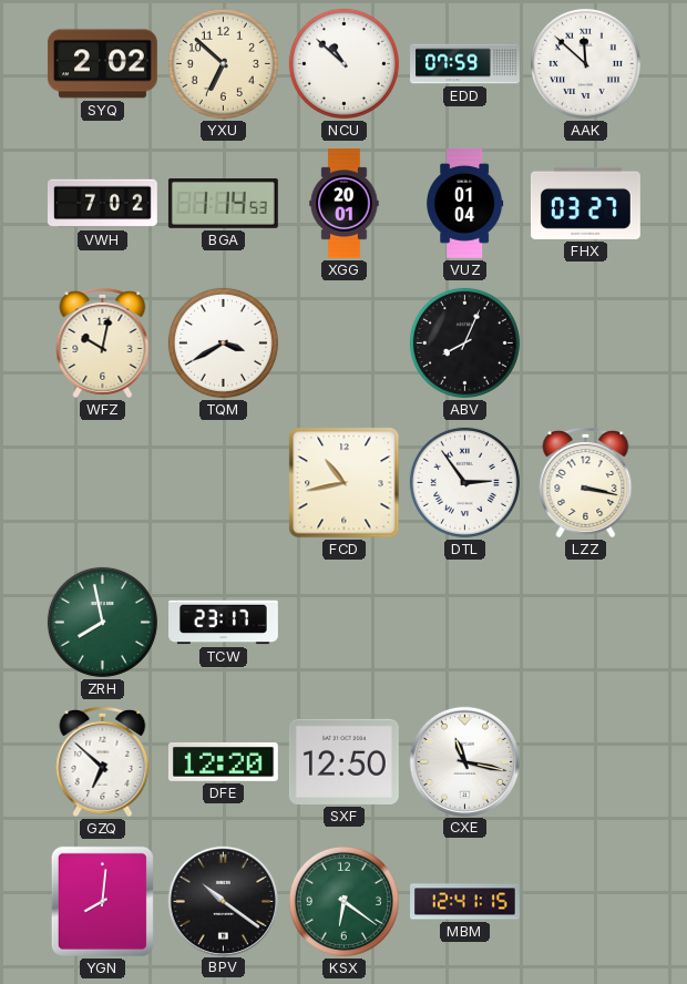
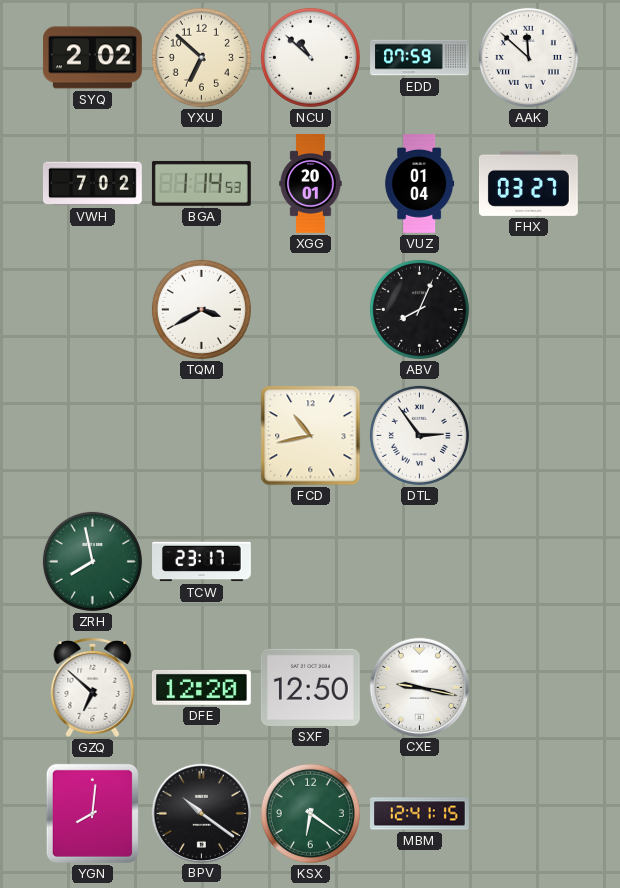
WFZ: 10:02 -> none
LZZ: 3:17 -> none
CXE: 11:17 -> 9:17
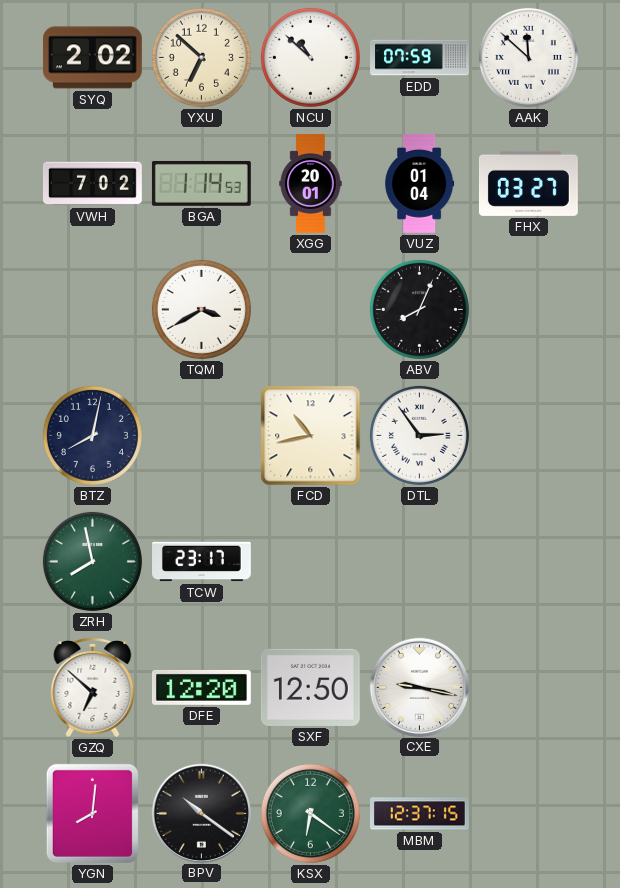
BTZ: none -> 8:02
MBM: 12:41 -> 12:37
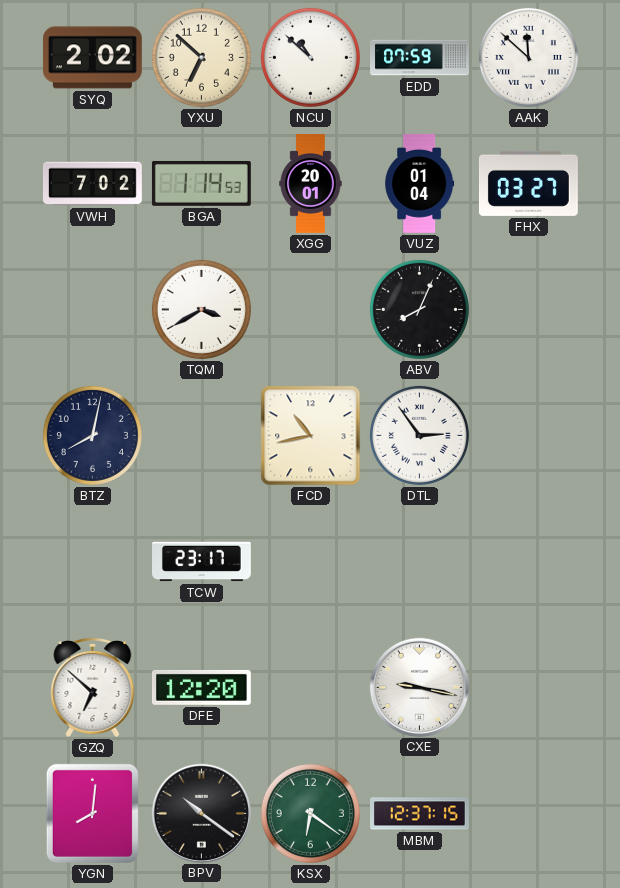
ZRH: 7:58 -> none
SXF: 12:50 -> none
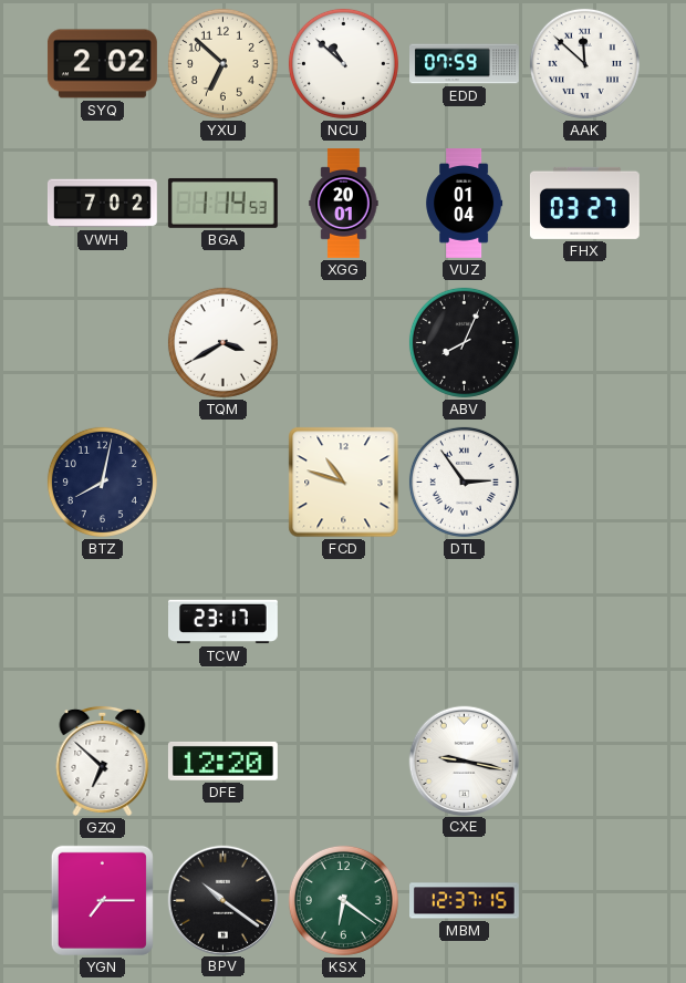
FCD: 10:43 -> 10:48
YGN: 8:01 -> 7:15
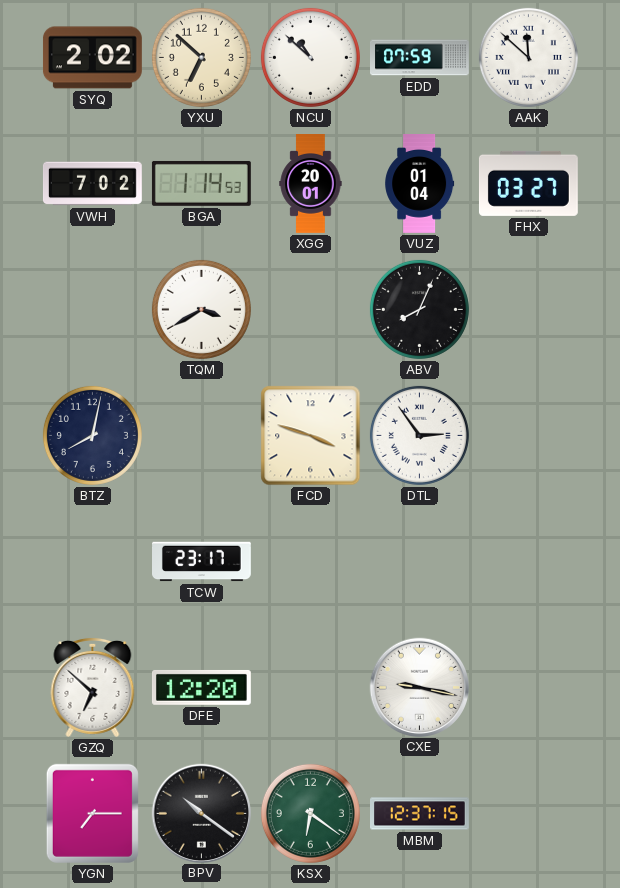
FCD: 10:48 -> 3:48
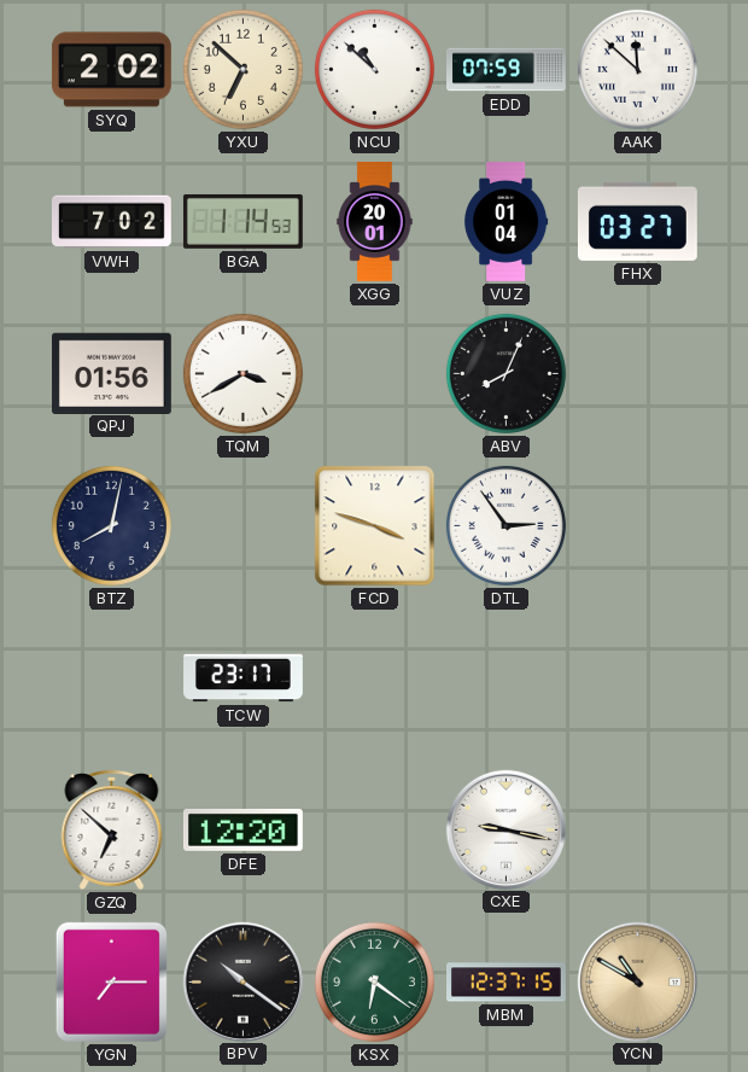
QPJ: none -> 01:56
YCN: none -> 10:50
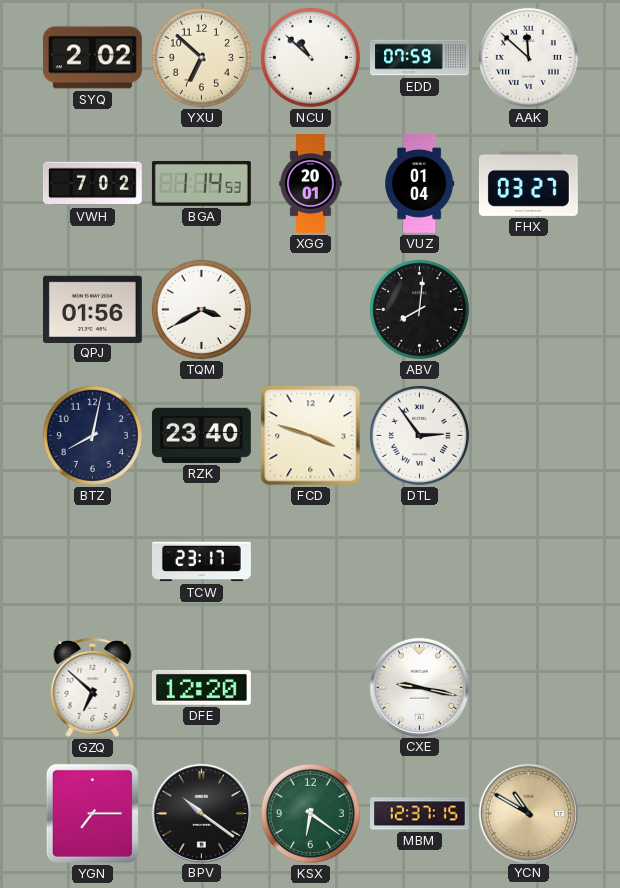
ABV: 8:04 -> 8:01
RZK: none -> 23:40
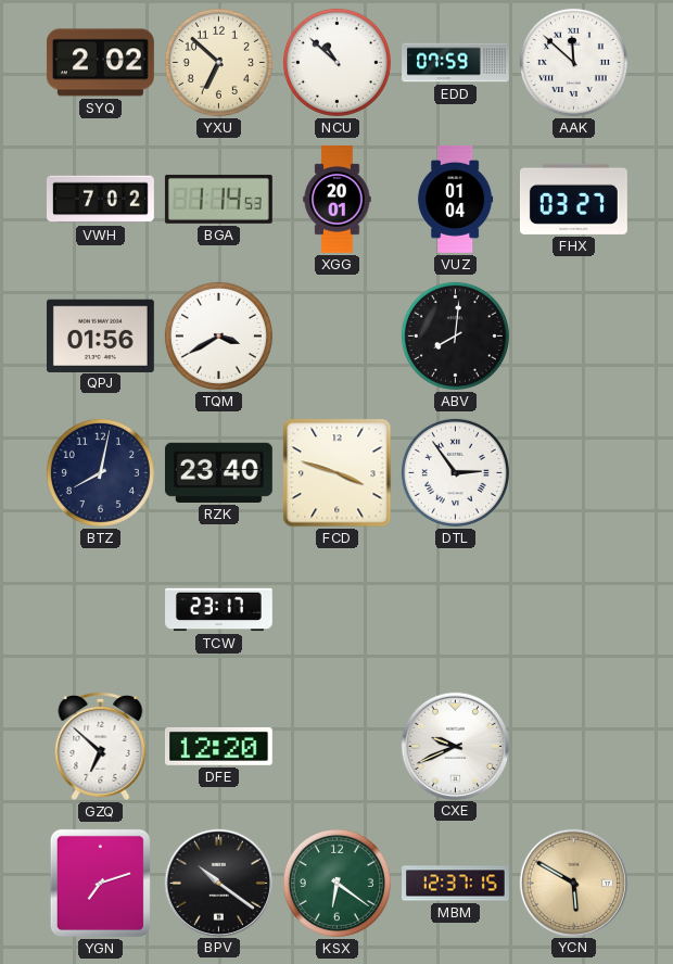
CXE: 9:17 -> 9:41
YGN: 7:15 -> 7:12
YCN: 10:50 -> 5:50
